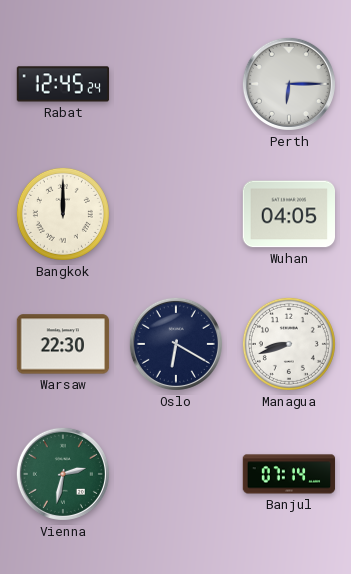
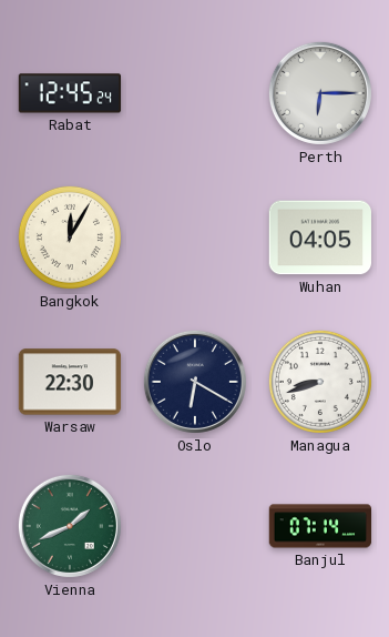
Bangkok: 12:00 -> 12:05
Vienna: 2:32 -> 1:41
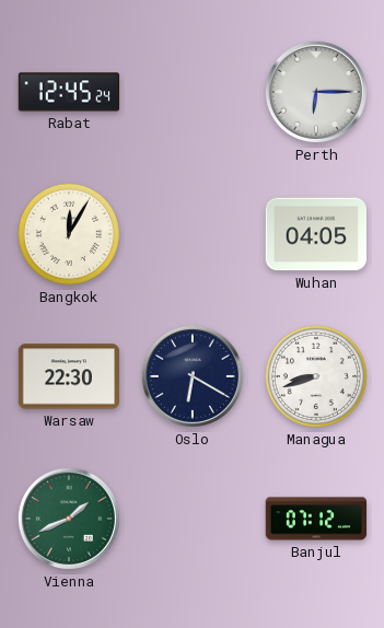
Banjul: 07:14 -> 07:12
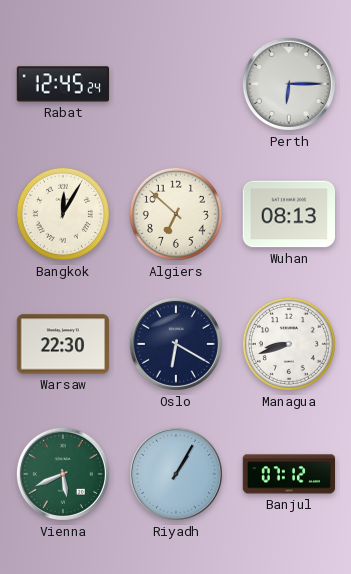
Algiers: none -> 6:52
Wuhan: 04:05 -> 08:13
Vienna: 1:41 -> 5:41
Riyadh: none -> 1:05
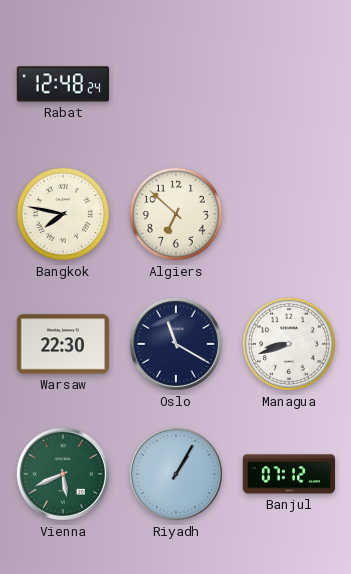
Rabat: 12:45 -> 12:48
Perth: 6:15 -> none
Bangkok: 12:05 -> 7:47
Wuhan: 08:13 -> none
Oslo: 6:20 -> 11:20
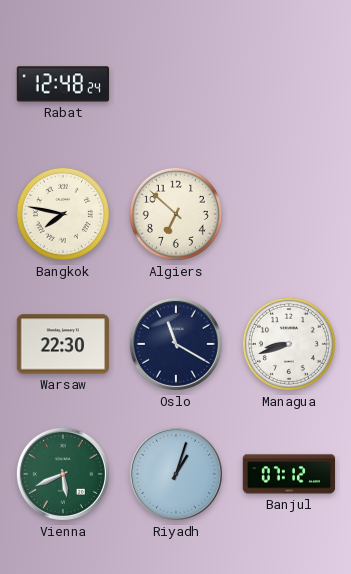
Riyadh: 1:05 -> 1:03
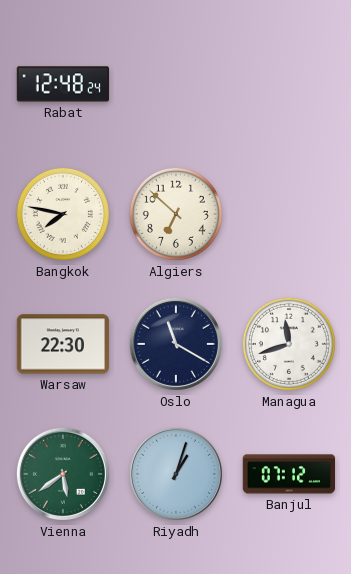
Managua: 8:42 -> 11:42
Vienna: 5:41 -> 5:39
